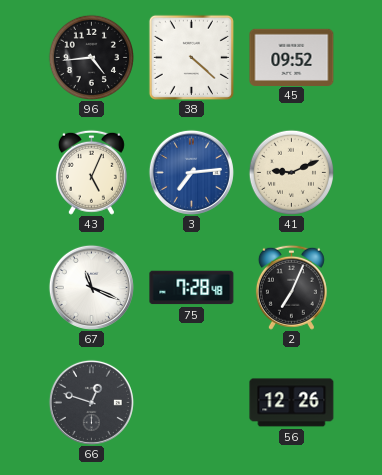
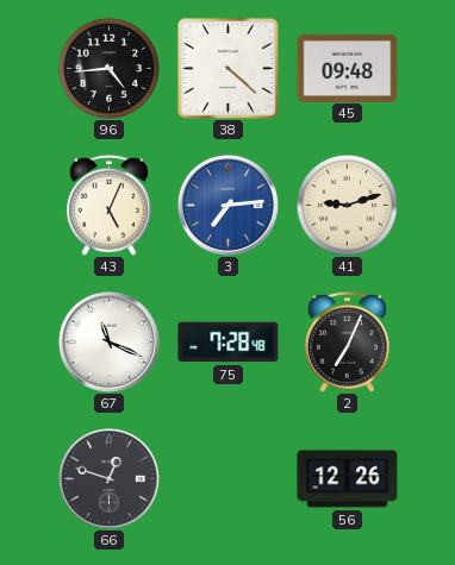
45: 09:52 -> 09:48
41: 9:11 -> 9:12
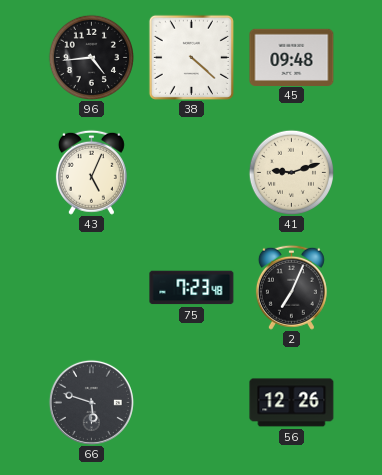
3: 7:14 -> none
67: 11:19 -> none
75: 7:28 -> 7:23
66: 12:48 -> 5:48
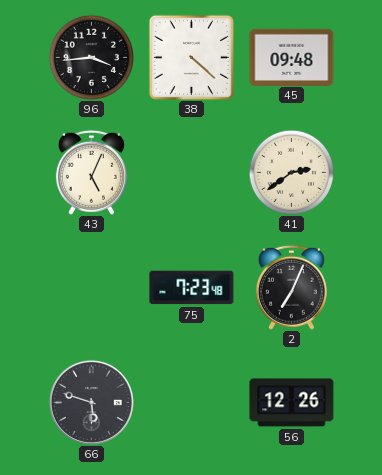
96: 4:44 -> 3:44
41: 9:12 -> 2:39
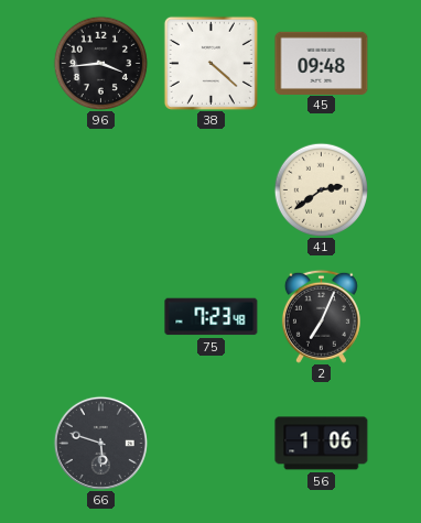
43: 5:04 -> none
56: 12:26 -> 1:06
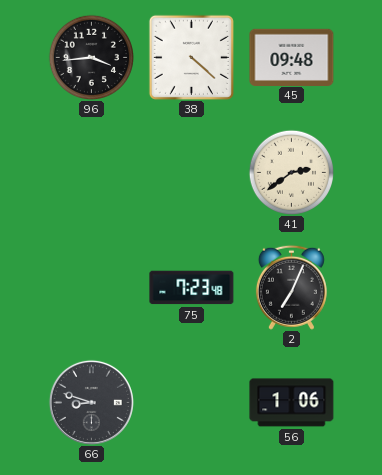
66: 5:48 -> 8:48
